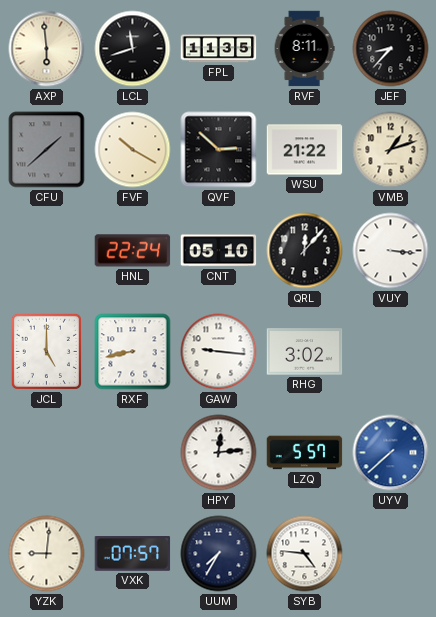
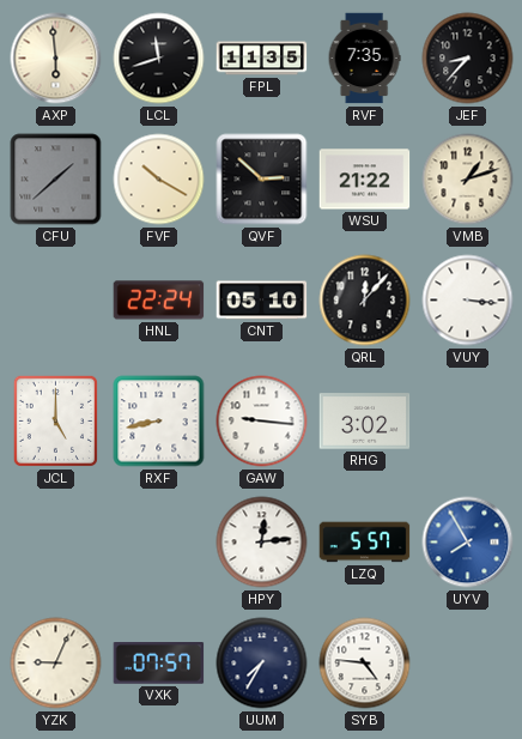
RVF: 8:11 -> 7:35
UYV: 7:38 -> 7:55
YZK: 9:01 -> 9:04
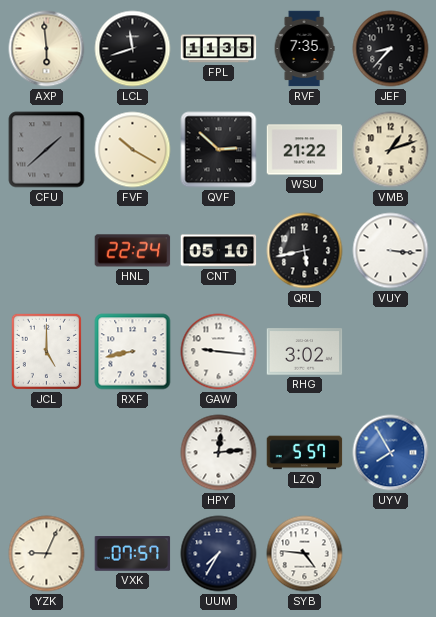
QRL: 12:07 -> 5:43
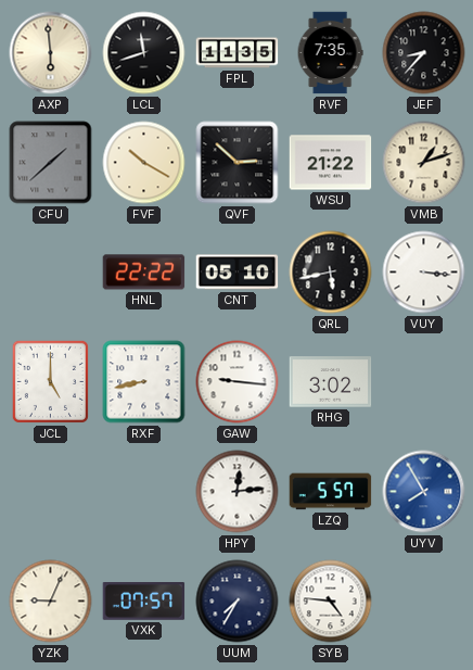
HNL: 22:24 -> 22:22
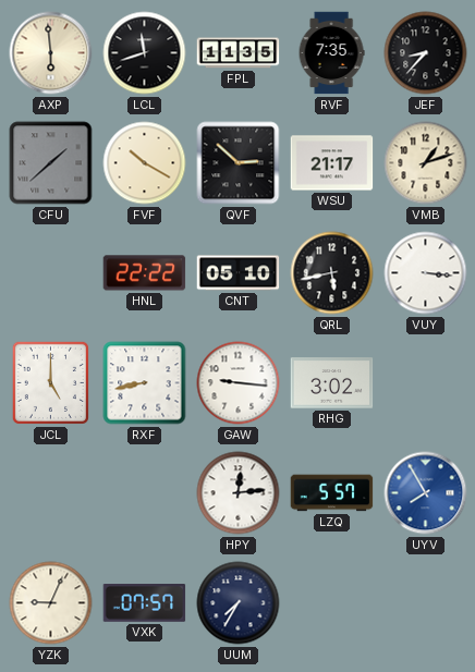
WSU: 21:22 -> 21:17
SYB: 4:46 -> none
